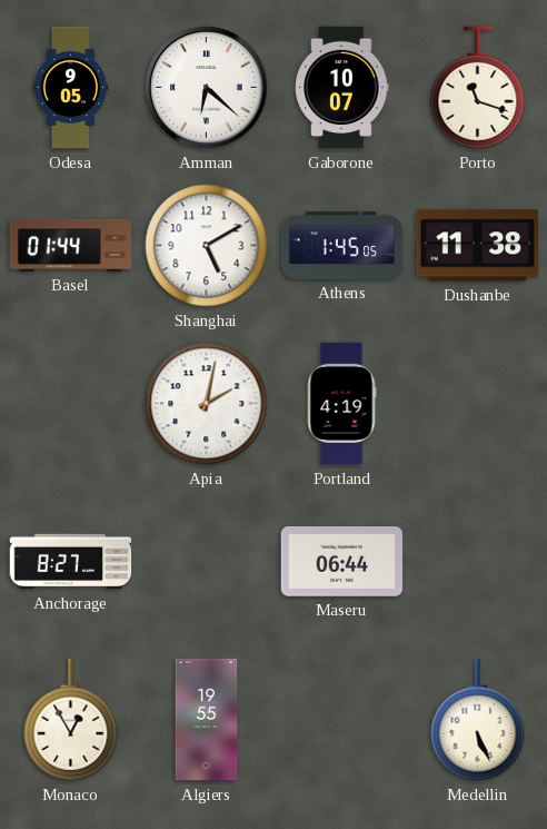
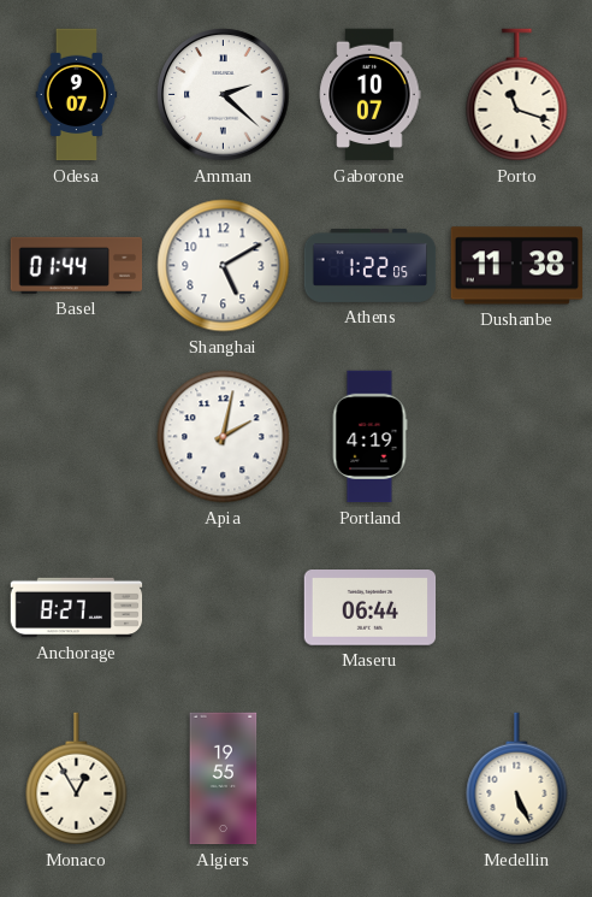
Odesa: 9:05 -> 9:07
Amman: 6:22 -> 2:22
Athens: 1:45 -> 1:22
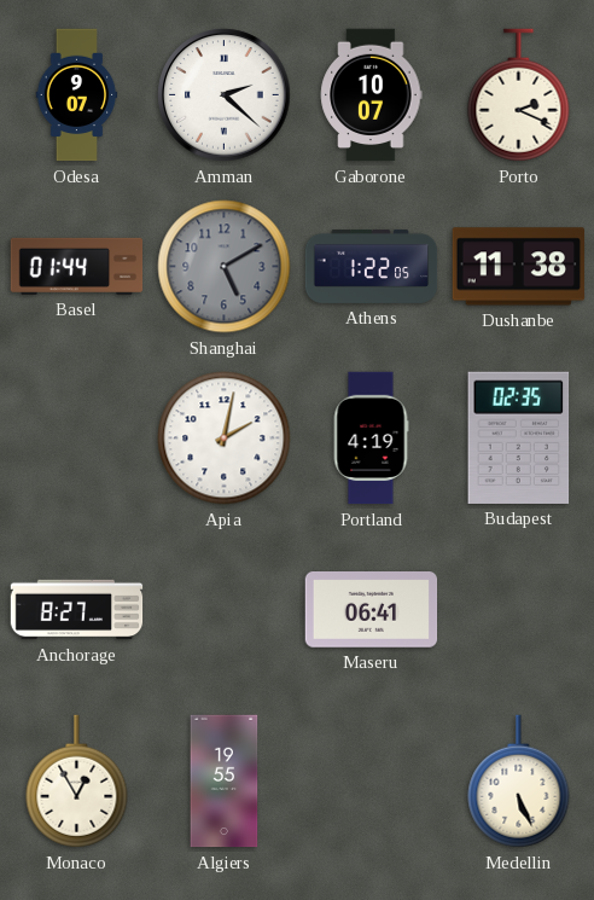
Porto: 11:18 -> 2:19
Shanghai dial: white -> grey
Budapest: none -> 02:35
Maseru: 06:44 -> 06:41
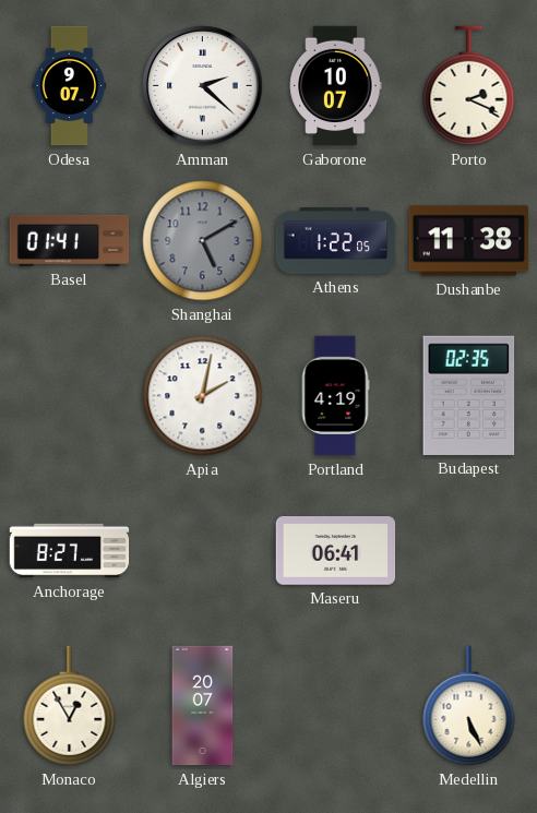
Basel: 01:44 -> 01:41
Algiers: 19:55 -> 20:07
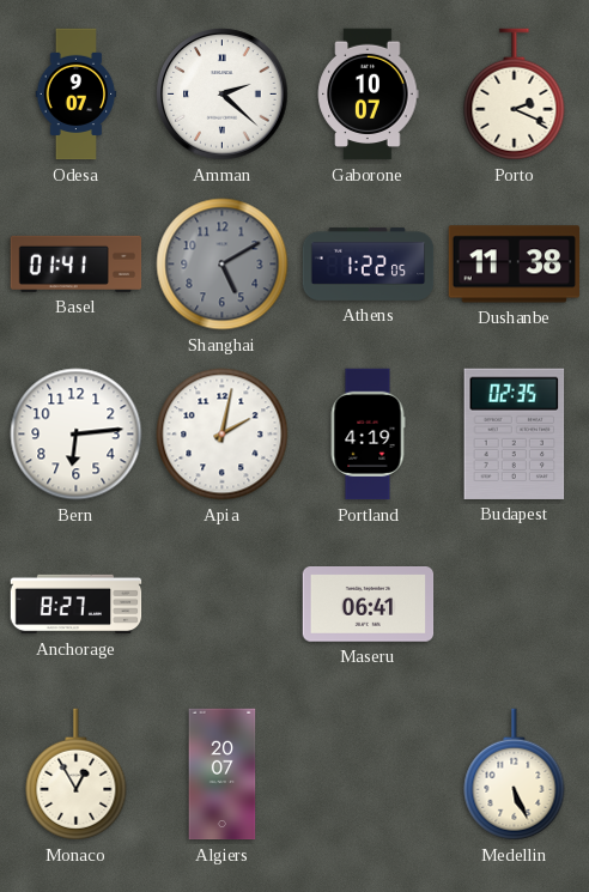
Bern: none -> 6:14
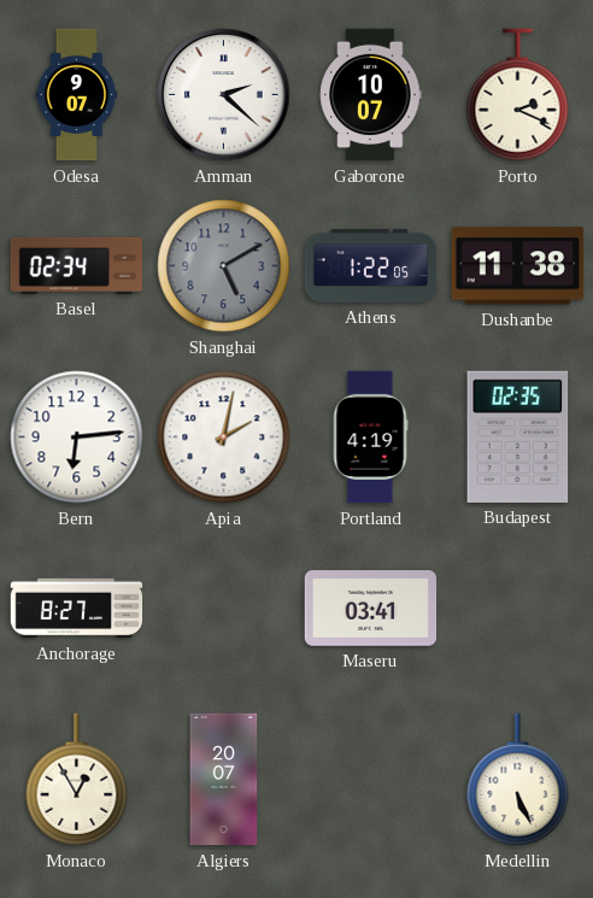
Basel: 01:41 -> 02:34
Maseru: 06:41 -> 03:41
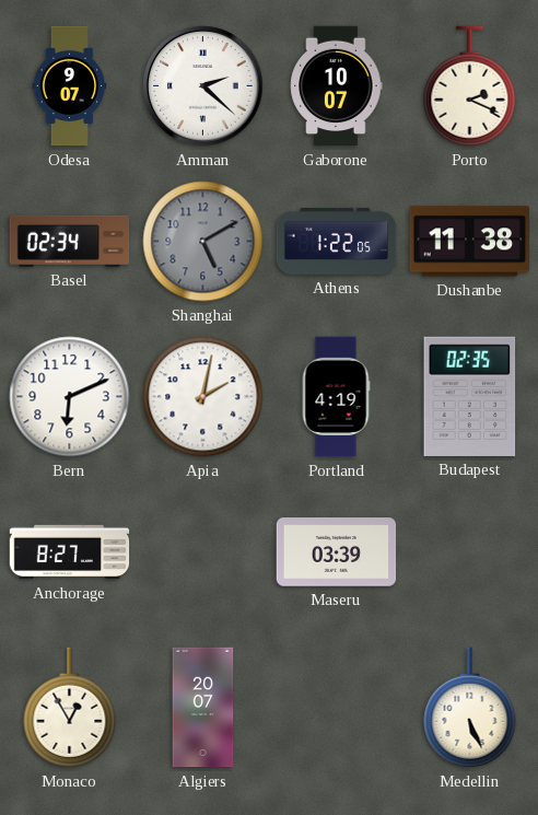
Bern: 6:14 -> 6:11
Maseru: 03:41 -> 03:39
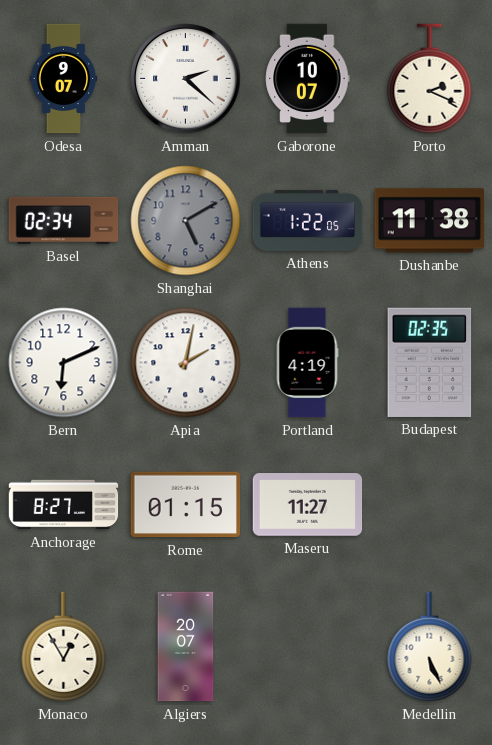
Rome: none -> 01:15
Maseru: 03:39 -> 11:27
